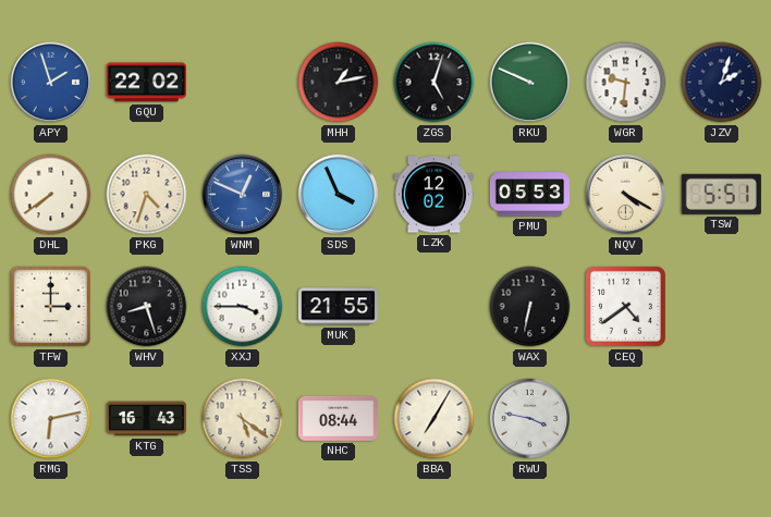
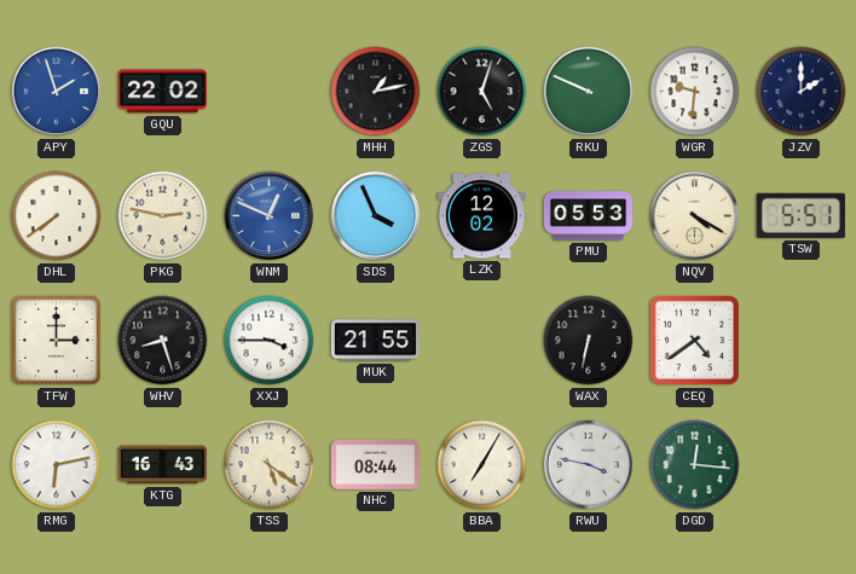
JZV: 2:03 -> 2:00
PKG: 4:33 -> 2:47
DGD: none -> 12:16
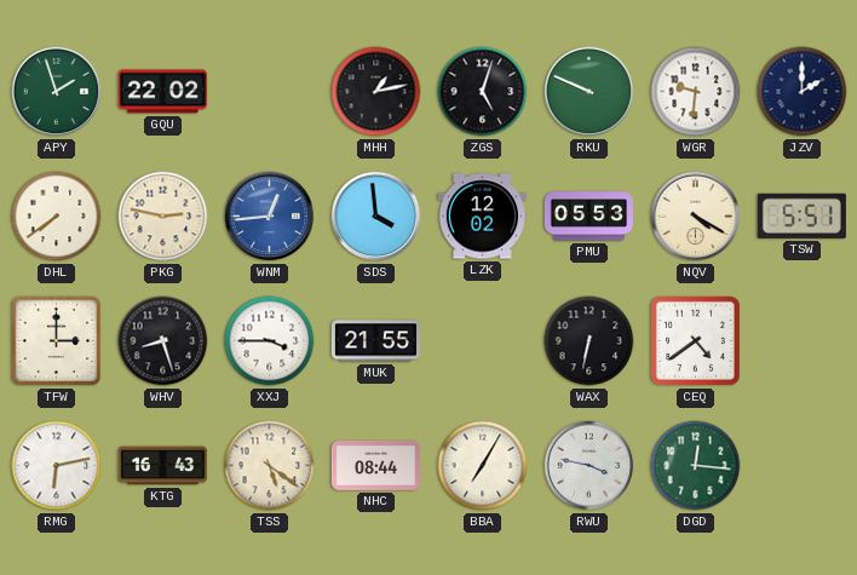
APY dial: blue -> green
WNM: 12:49 -> 12:44
SDS: 3:56 -> 3:59
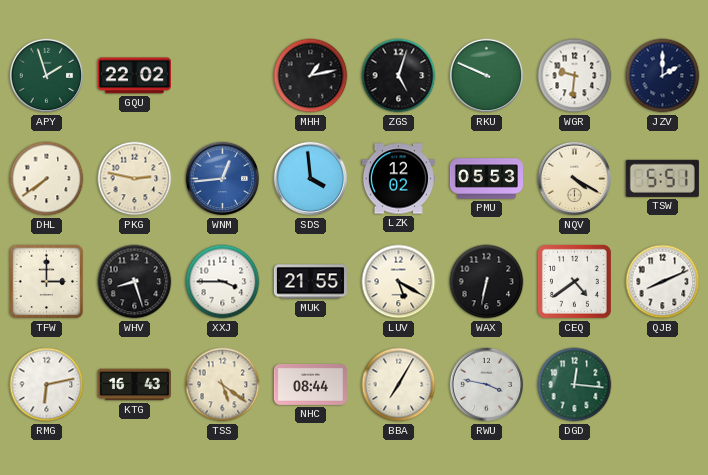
LUV: none -> 5:20
QJB: none -> 8:11
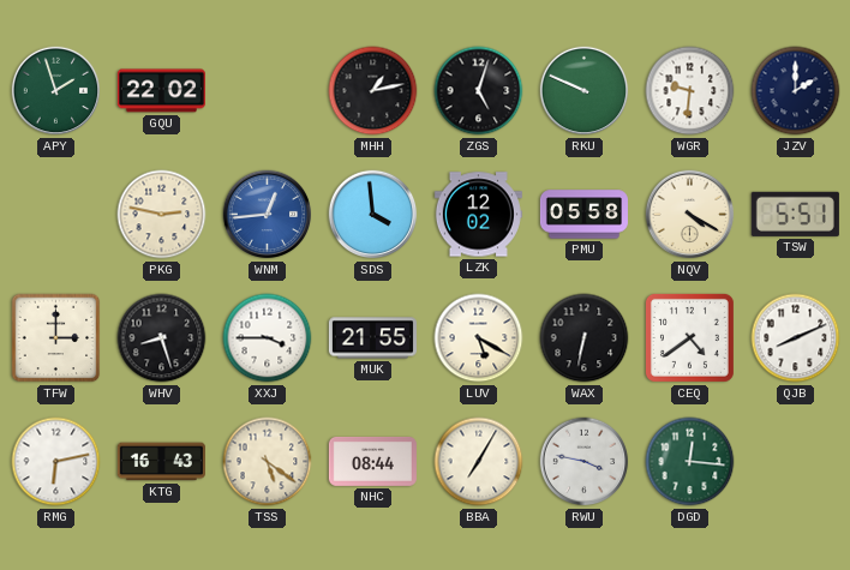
DHL: 7:39 -> none
PMU: 05:53 -> 05:58
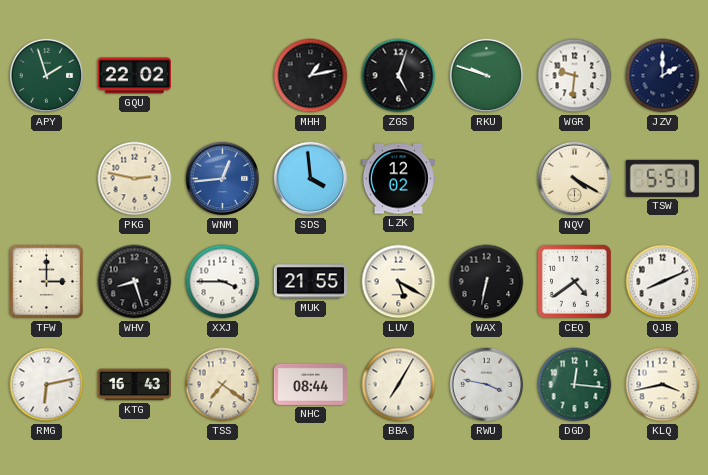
RKU: 9:49 -> 9:48
PMU: 05:58 -> none
TSS: 5:21 -> 7:21
KLQ: none -> 3:43
